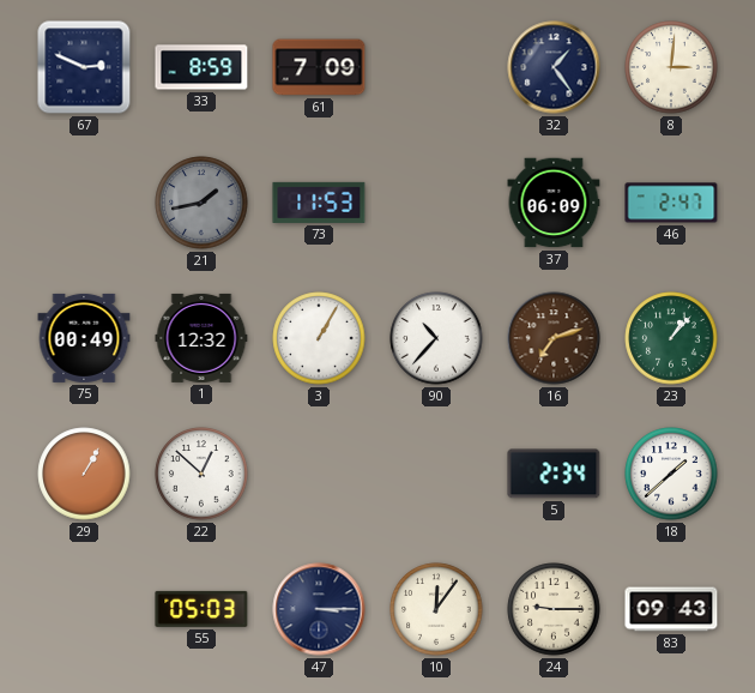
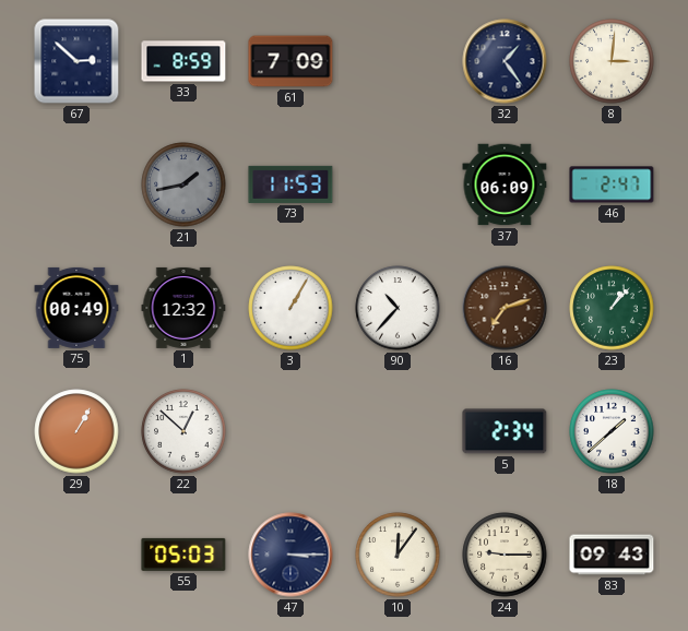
67: 2:49 -> 2:52
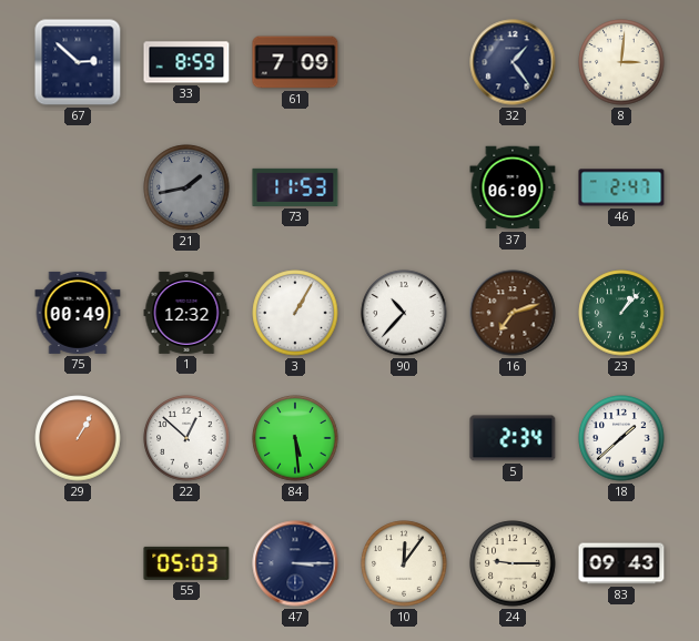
84: none -> 5:29
